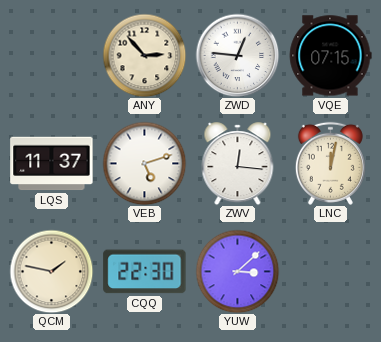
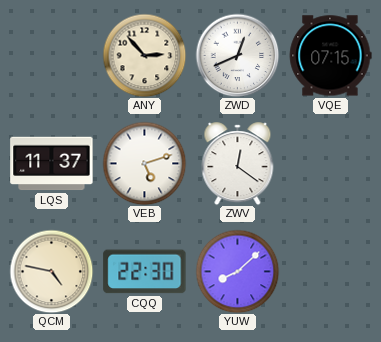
ZWD: 12:46 -> 12:41
ZWV: 12:16 -> 12:21
LNC: 12:02 -> none
QCM: 1:47 -> 4:47
YUW: 3:08 -> 8:08
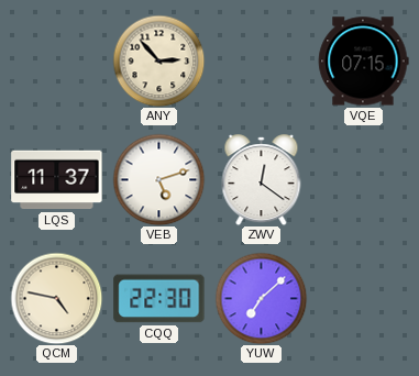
ZWD: 12:41 -> none
YUW: 8:08 -> 7:08
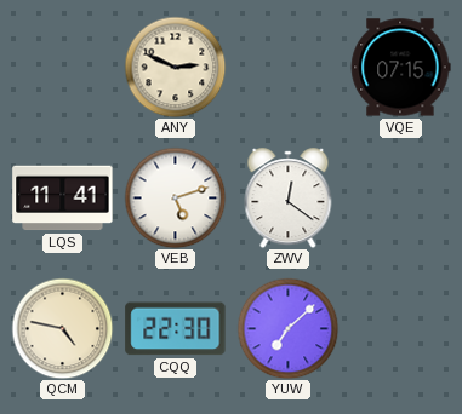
ANY: 2:53 -> 2:49
LQS: 11:37 -> 11:41
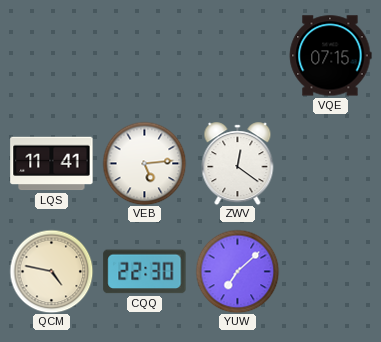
ANY: 2:49 -> none
VEB: 5:12 -> 5:14
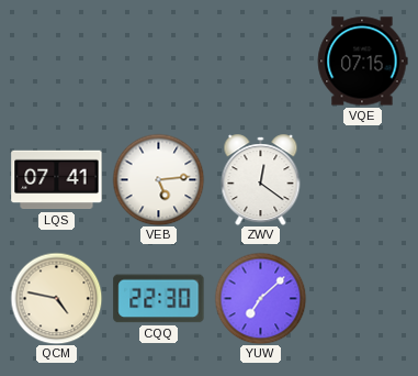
LQS: 11:41 -> 07:41
